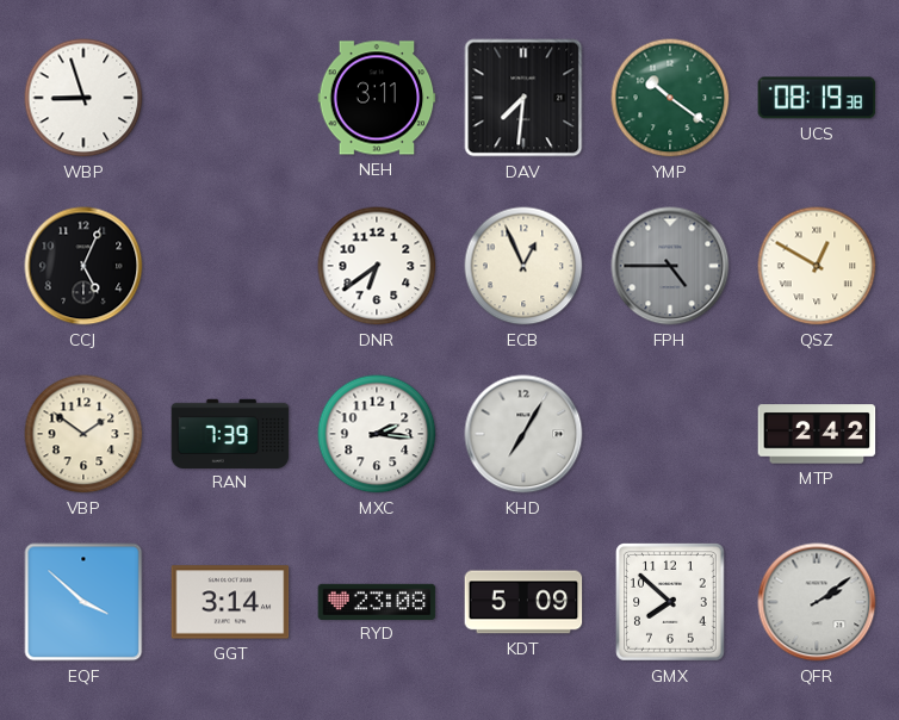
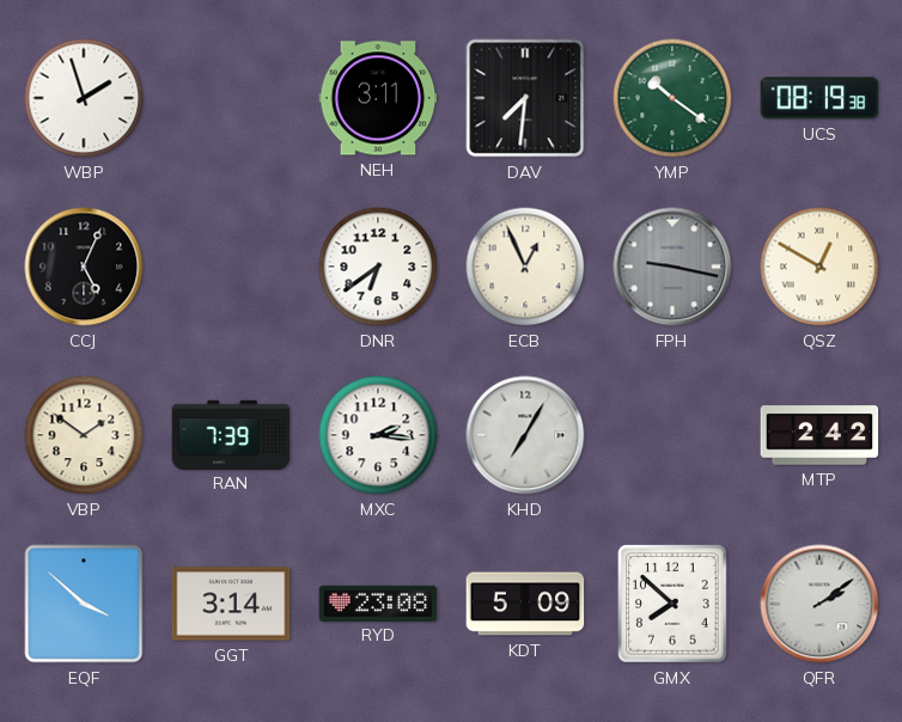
WBP: 8:57 -> 1:57
FPH: 4:45 -> 9:17
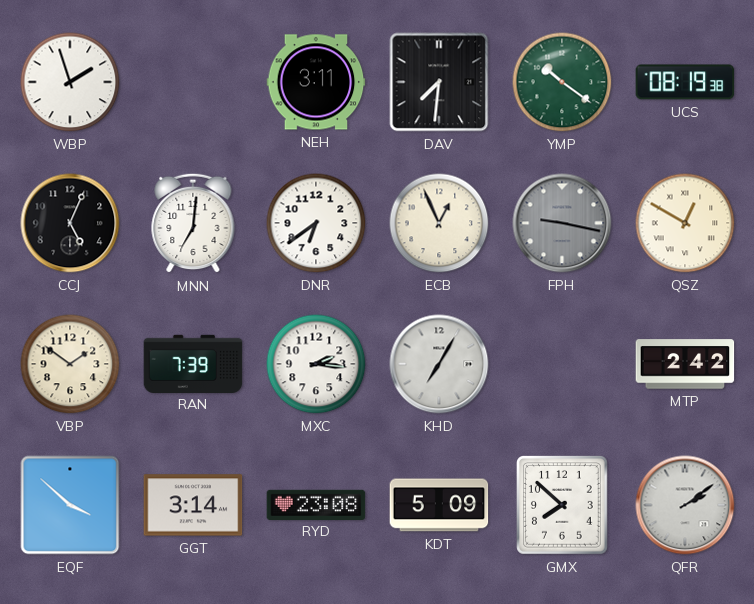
MNN: none -> 7:01
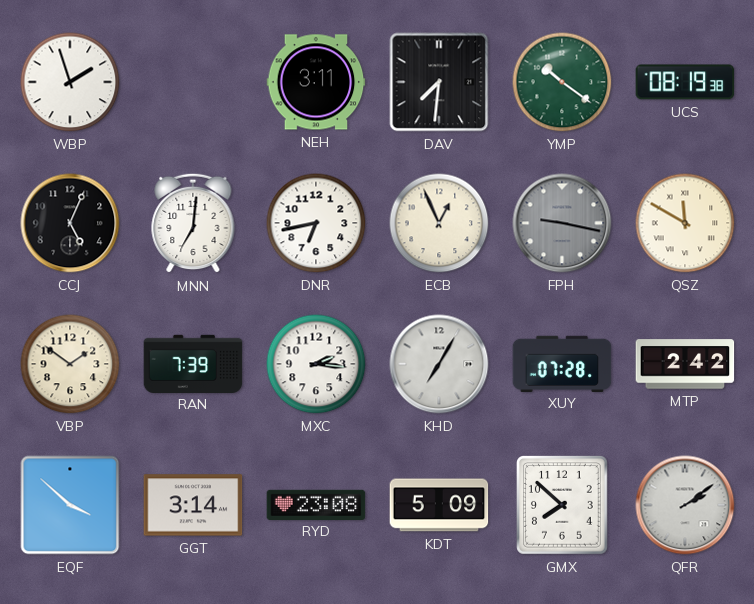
DNR: 6:39 -> 6:43
QSZ: 12:50 -> 11:50
XUY: none -> 07:28
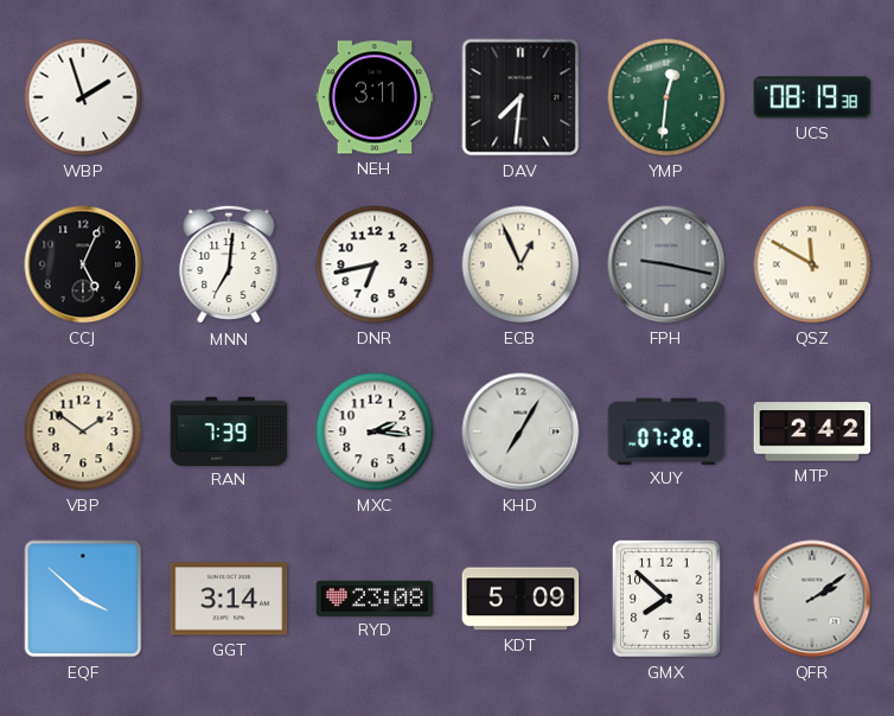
YMP: 10:21 -> 12:31
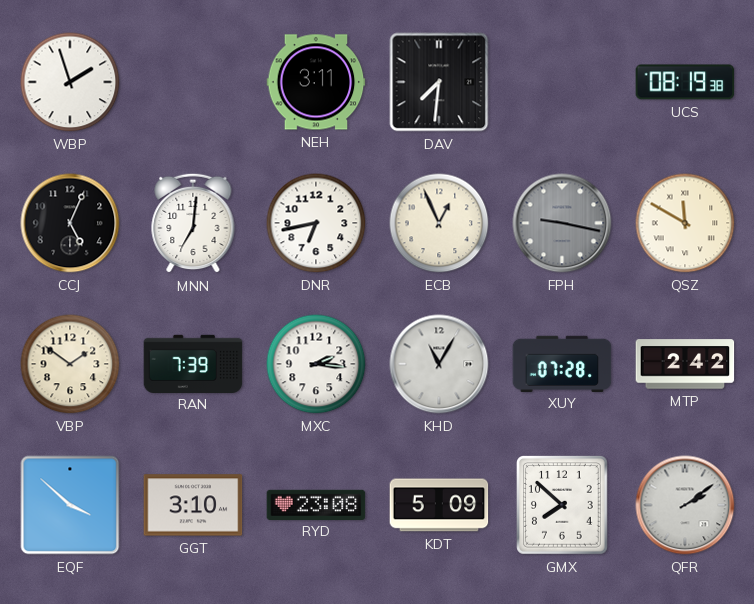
YMP: 12:31 -> none
KHD: 7:05 -> 11:05
GGT: 3:14 -> 3:10
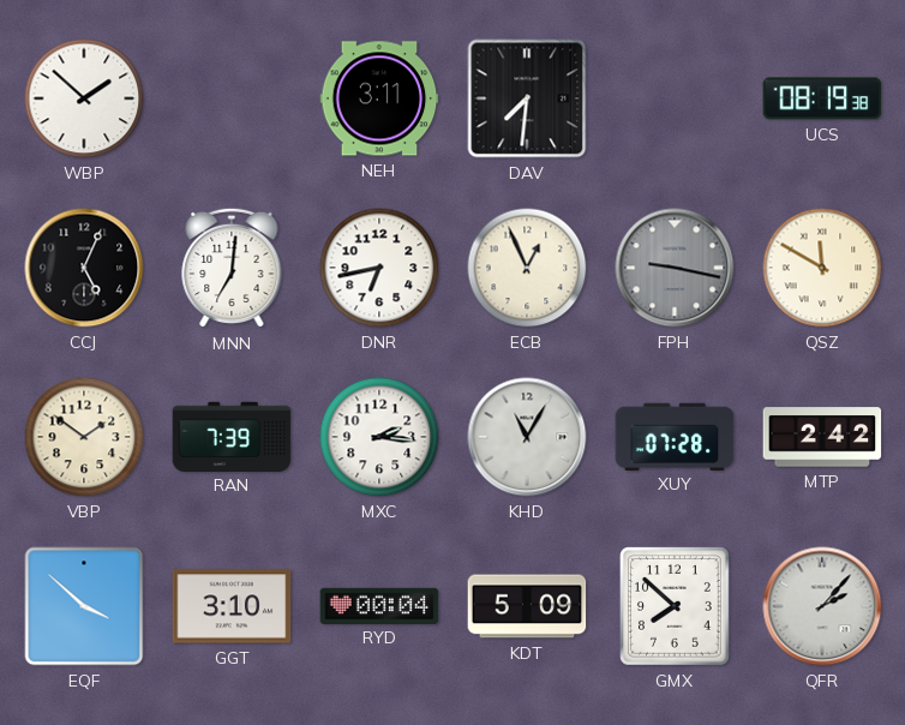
WBP: 1:57 -> 1:52
RYD: 23:08 -> 00:04
QFR: 2:09 -> 2:07
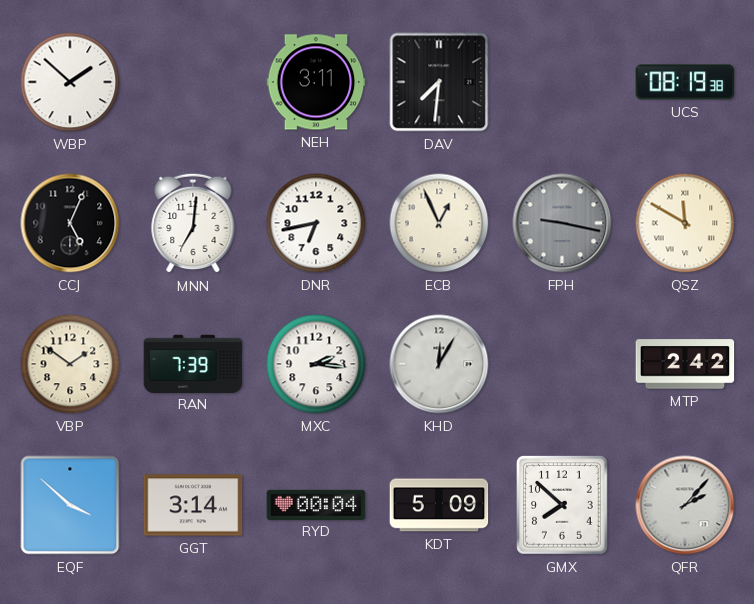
KHD: 11:05 -> 12:05
XUY: 07:28 -> none
GGT: 3:10 -> 3:14
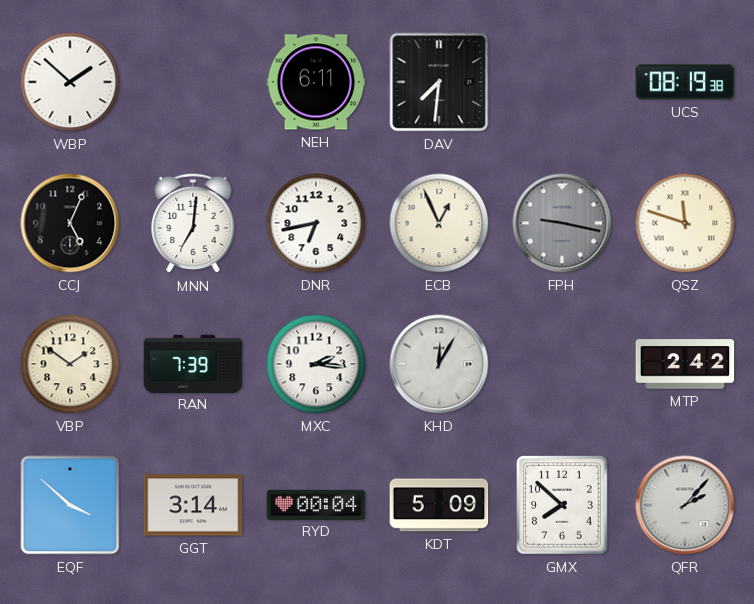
NEH: 3:11 -> 6:11
QSZ: 11:50 -> 11:48
